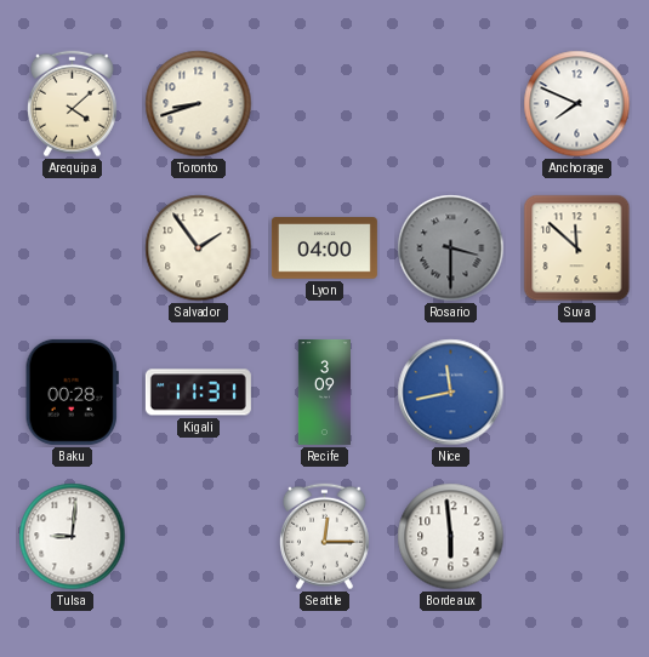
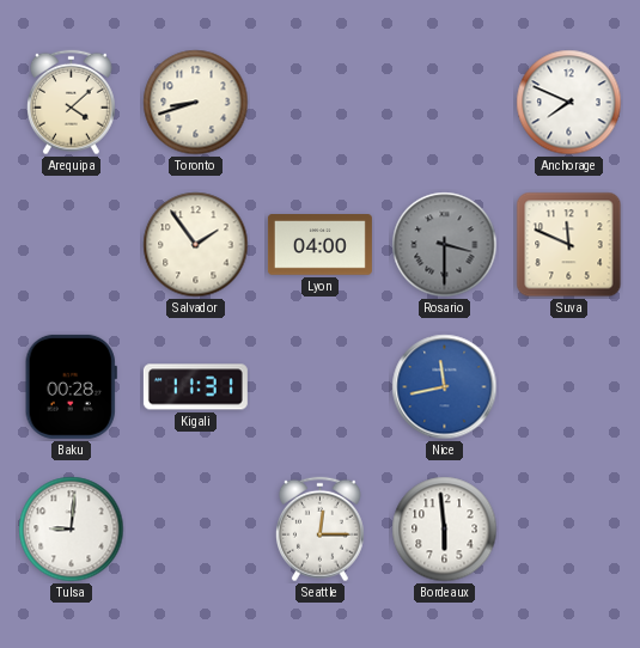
Suva: 11:52 -> 11:49
Recife: 3:09 -> none
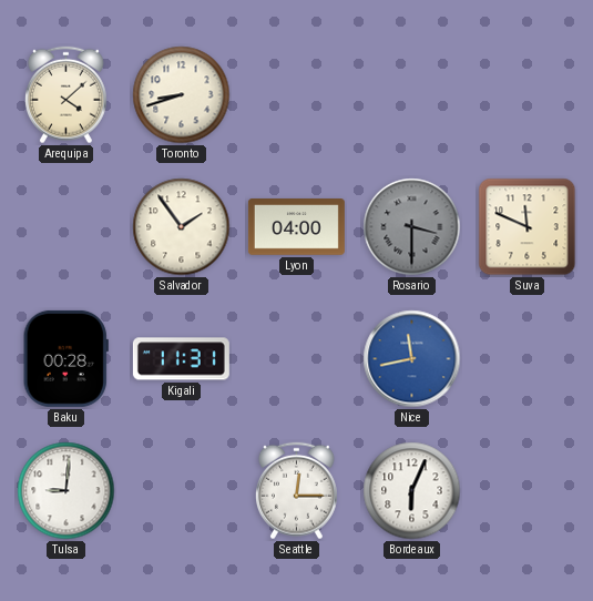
Anchorage: 7:49 -> none
Bordeaux: 5:59 -> 6:04
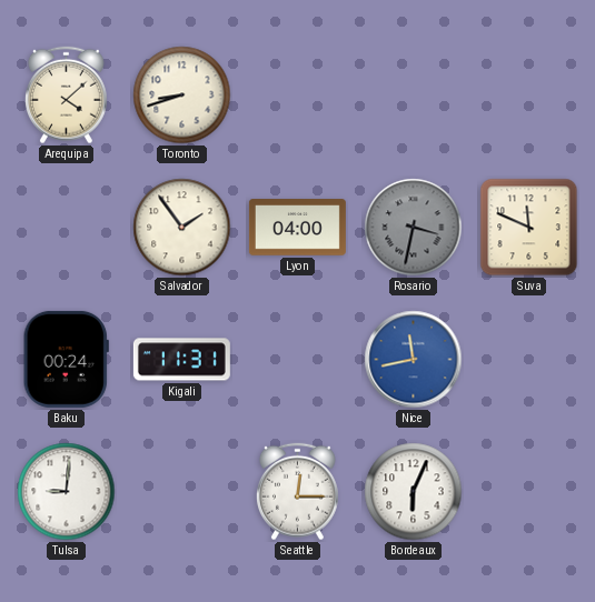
Rosario: 3:30 -> 3:32
Baku: 00:28 -> 00:24
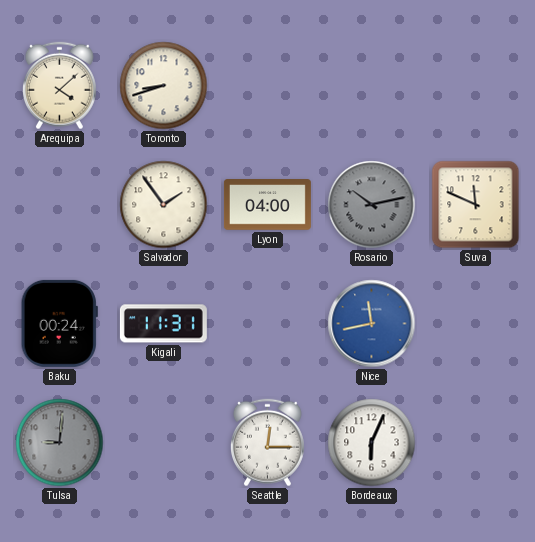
Rosario: 3:32 -> 10:13
Tulsa dial: white -> grey
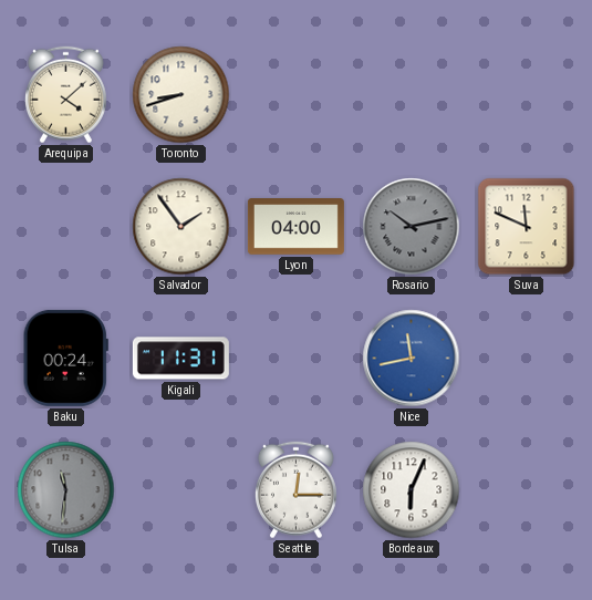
Tulsa: 9:01 -> 11:31
